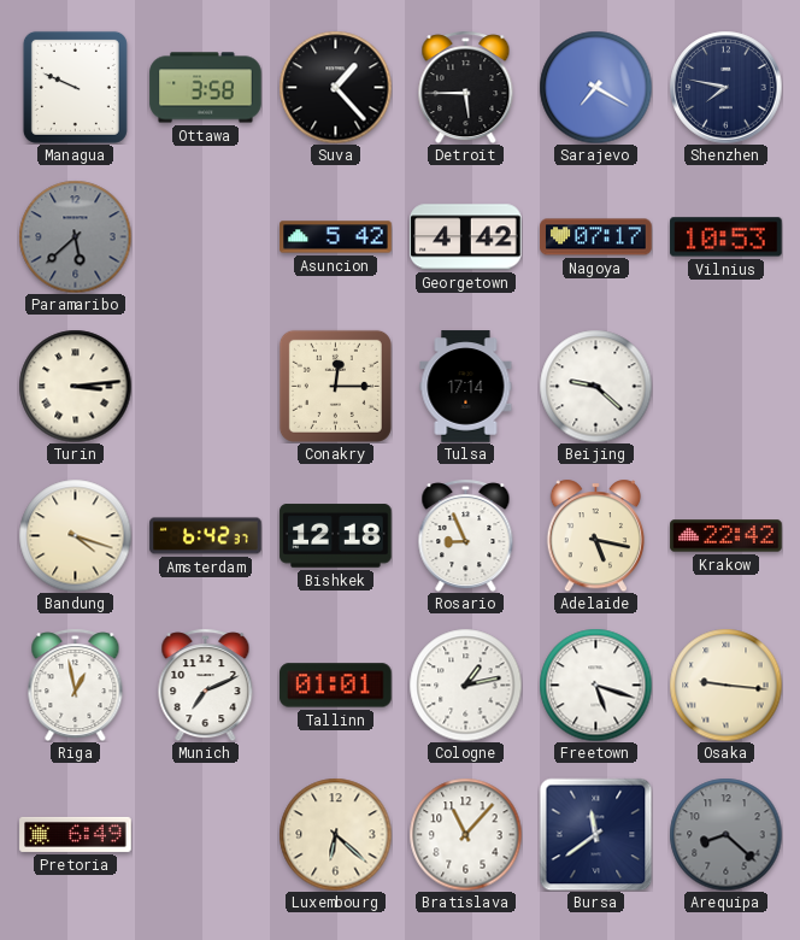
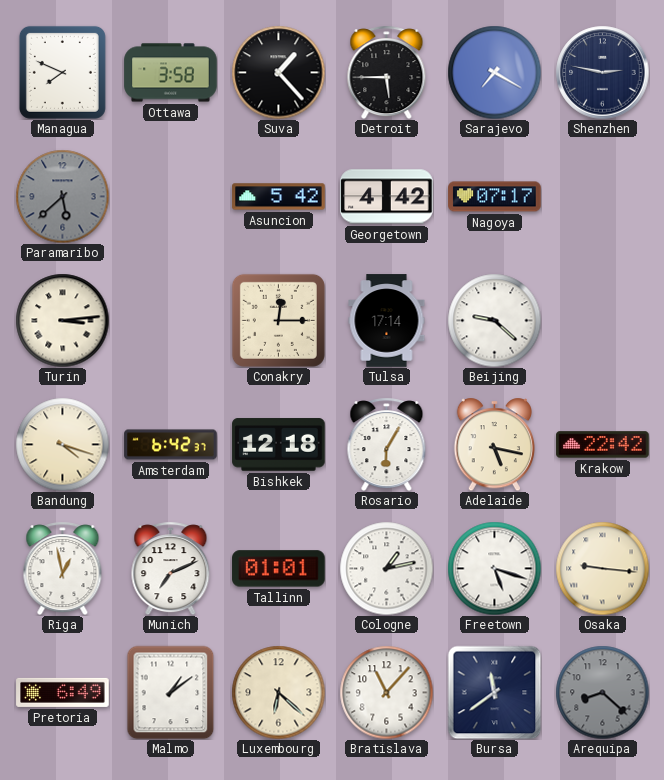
Managua: 9:49 -> 7:49
Shenzhen: 7:47 -> 2:47
Vilnius: 10:53 -> none
Rosario: 8:56 -> 6:05
Malmo: none -> 1:09
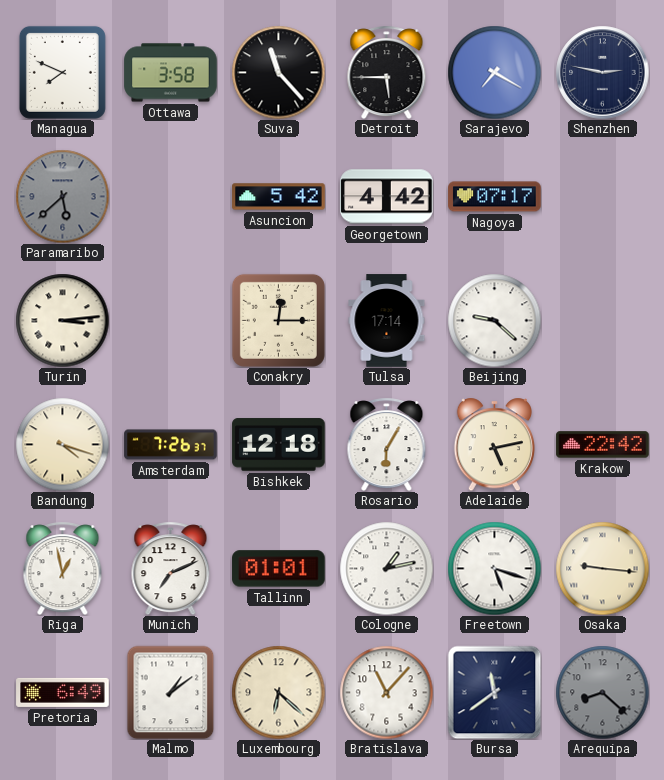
Suva: 1:23 -> 11:23
Amsterdam: 6:42 -> 7:26
Adelaide: 5:17 -> 5:13
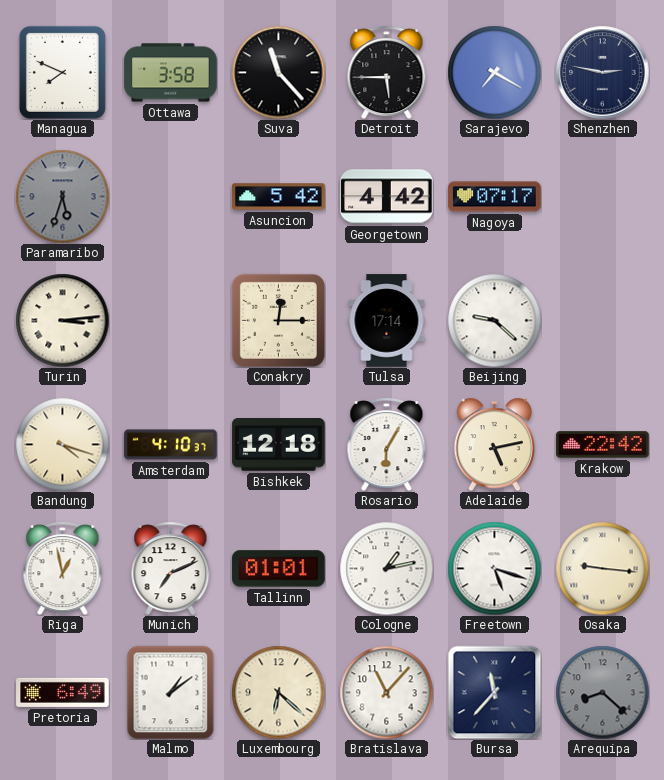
Paramaribo: 5:38 -> 5:33
Amsterdam: 7:26 -> 4:10
Bursa: 11:39 -> 11:37
